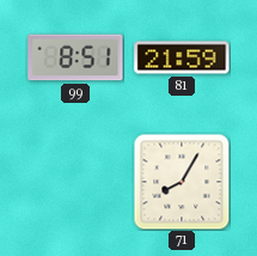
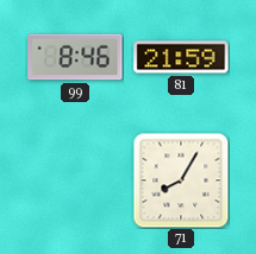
99: 8:51 -> 8:46
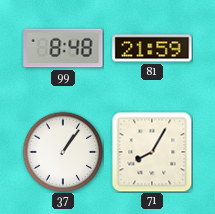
99: 8:46 -> 8:48
37: none -> 1:06
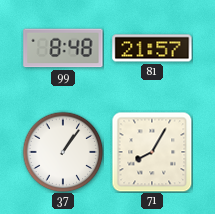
81: 21:59 -> 21:57
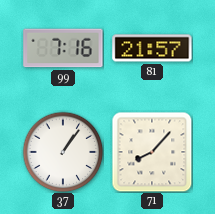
99: 8:48 -> 7:16
71: 8:05 -> 8:07
